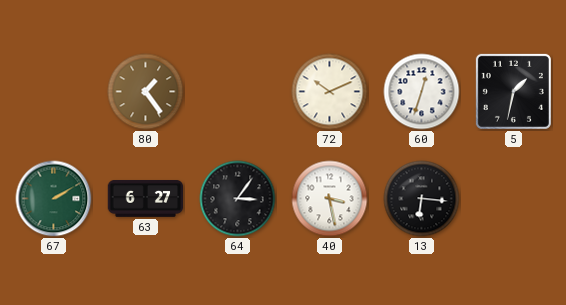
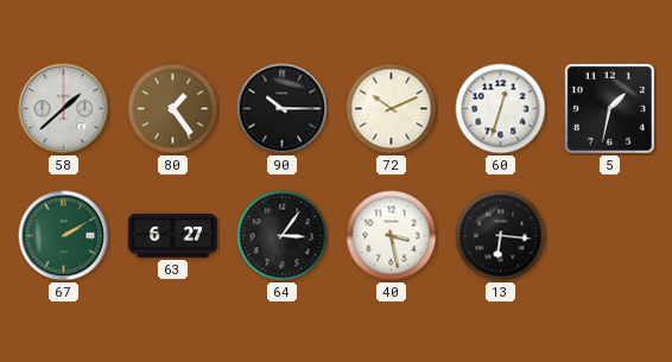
58: none -> 1:38
90: none -> 10:15
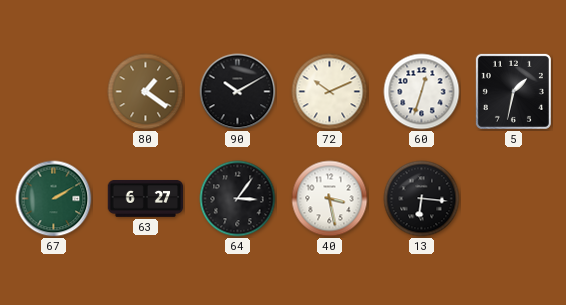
58: 1:38 -> none
80: 1:24 -> 1:21
90: 10:15 -> 10:10
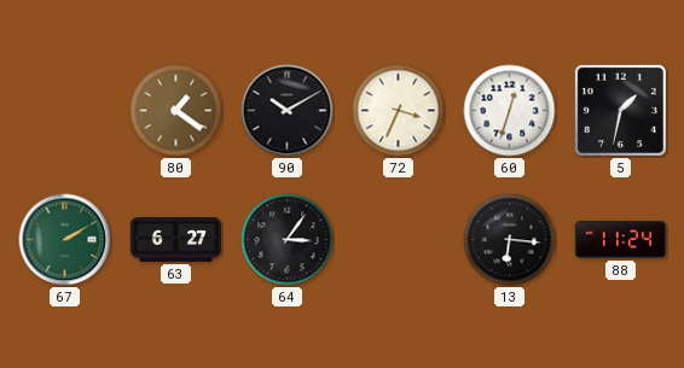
72: 10:11 -> 3:34
40: 3:28 -> none
88: none -> 11:24
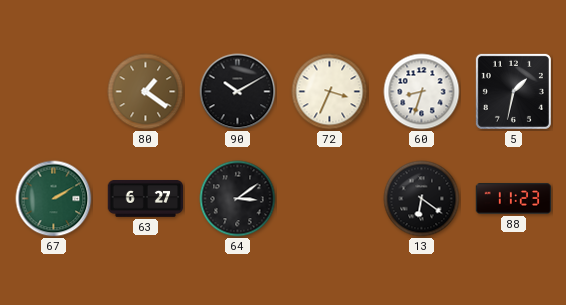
60: 12:33 -> 8:33
64: 3:06 -> 3:09
13: 6:16 -> 6:21
88: 11:24 -> 11:23
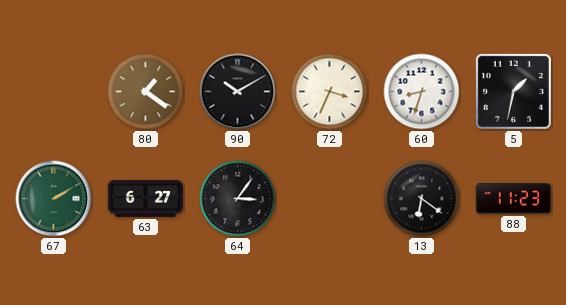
64: 3:09 -> 3:06
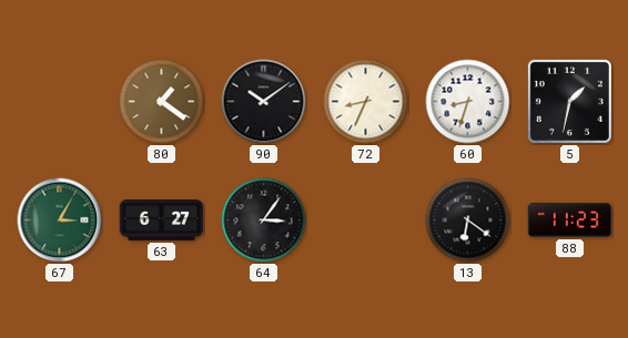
90: 10:10 -> 10:09
72: 3:34 -> 8:34
67: 2:10 -> 3:05
